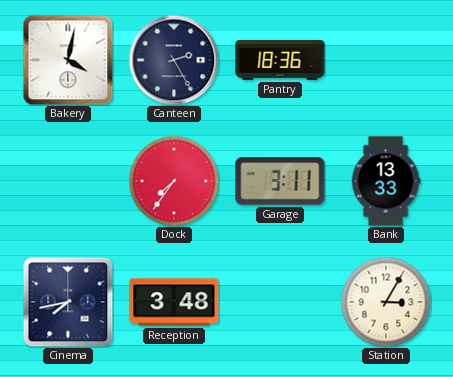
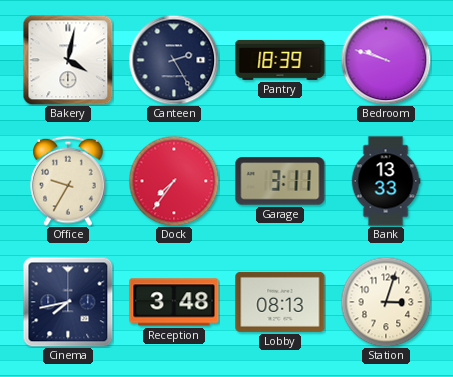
Pantry: 18:36 -> 18:39
Bedroom: none -> 9:48
Office: none -> 9:35
Lobby: none -> 08:13
Station: 3:05 -> 3:03
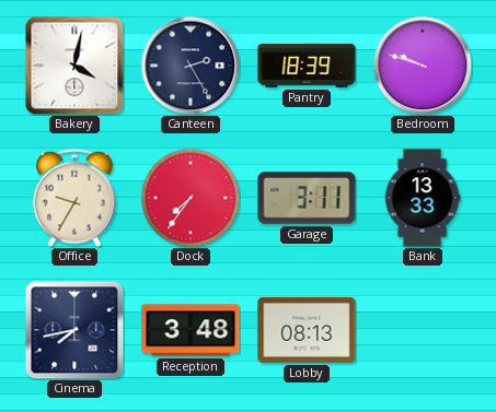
Station: 3:03 -> none
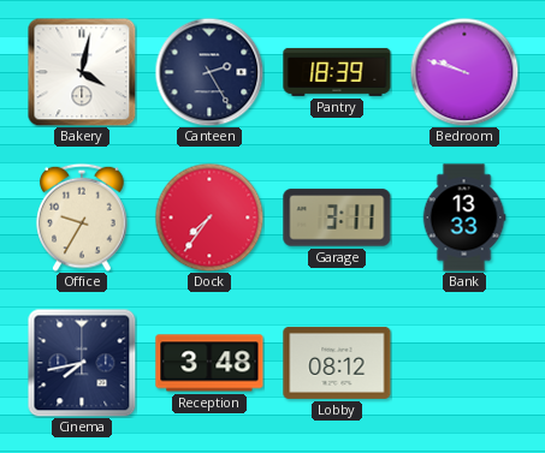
Lobby: 08:13 -> 08:12
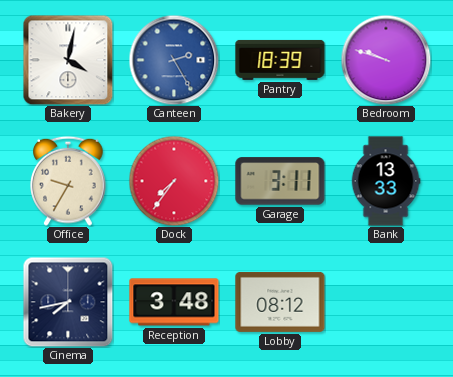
Canteen dial: navy -> blue
